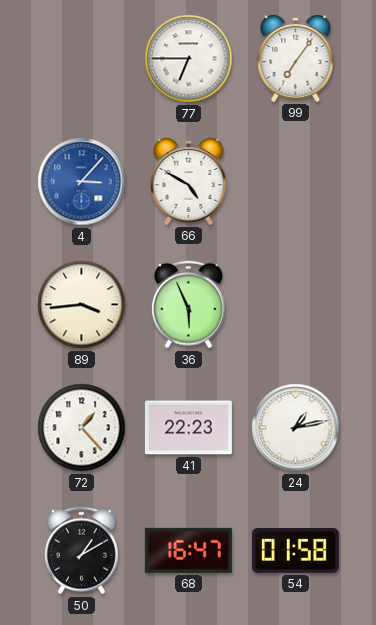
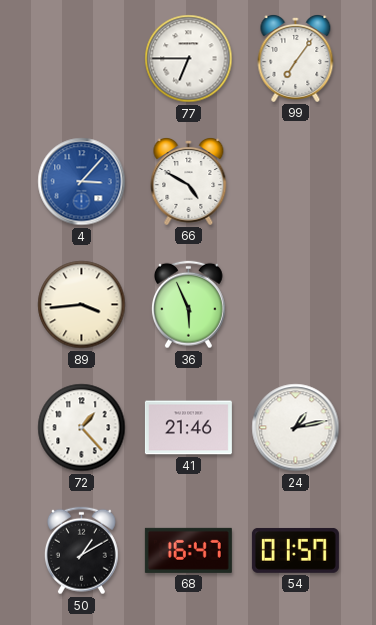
41: 22:23 -> 21:46
54: 01:58 -> 01:57
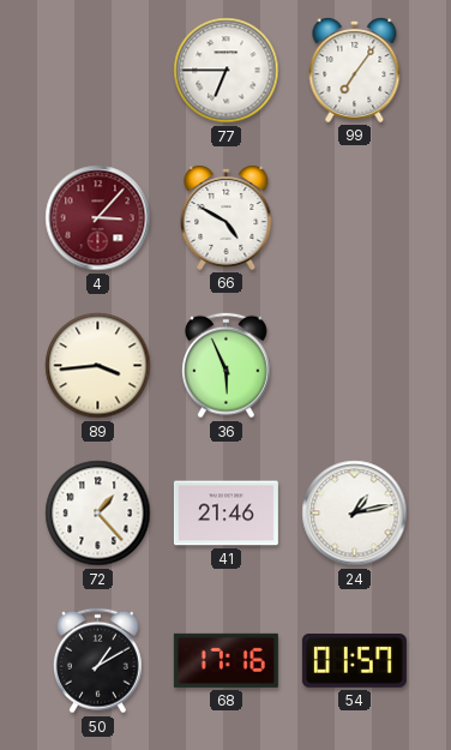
4 dial: blue -> burgundy
68: 16:47 -> 17:16
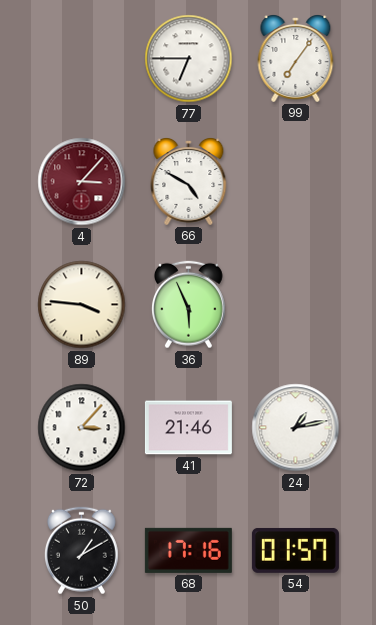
89: 3:44 -> 3:46
72: 1:23 -> 3:07
